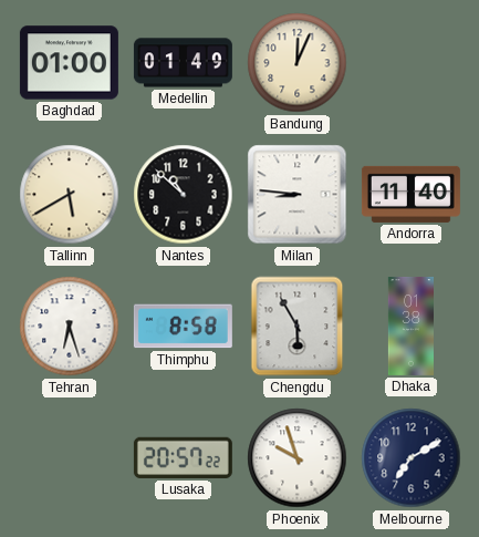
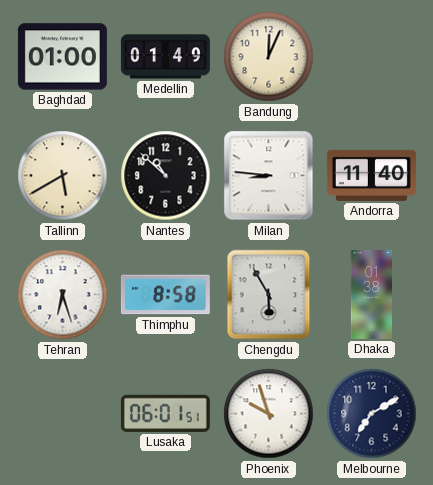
Lusaka: 20:57 -> 06:01
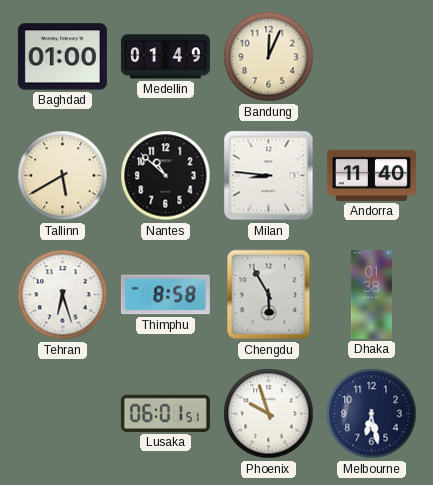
Melbourne: 7:10 -> 6:28
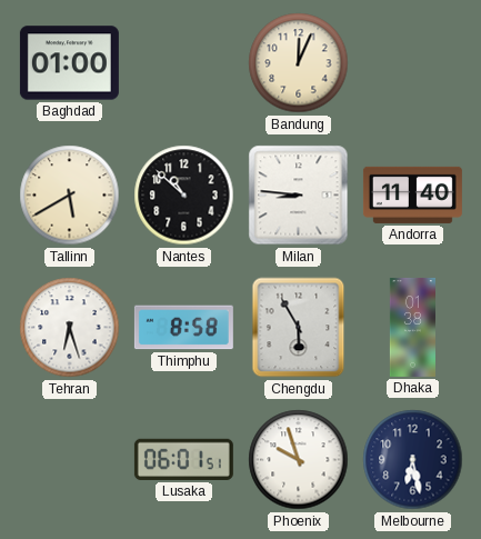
Medellin: 01:49 -> none
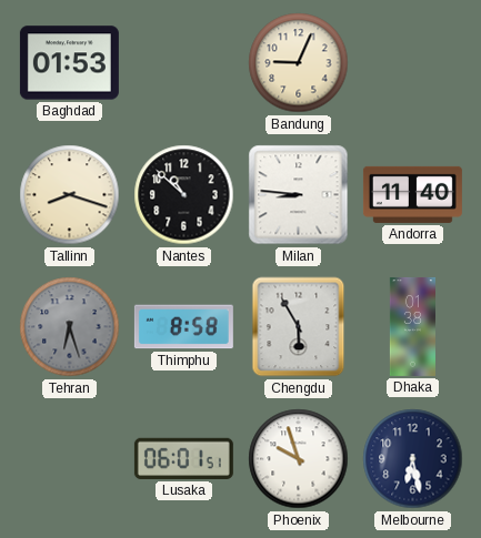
Baghdad: 01:00 -> 01:53
Bandung: 12:04 -> 9:04
Tallinn: 5:40 -> 8:18
Tehran dial: white -> grey
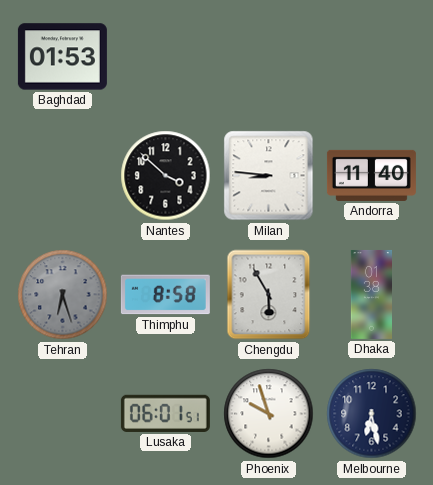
Bandung: 9:04 -> none
Tallinn: 8:18 -> none
Nantes: 10:52 -> 3:52
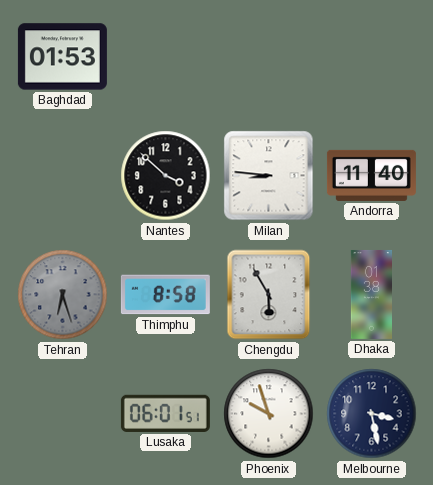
Melbourne: 6:28 -> 3:28
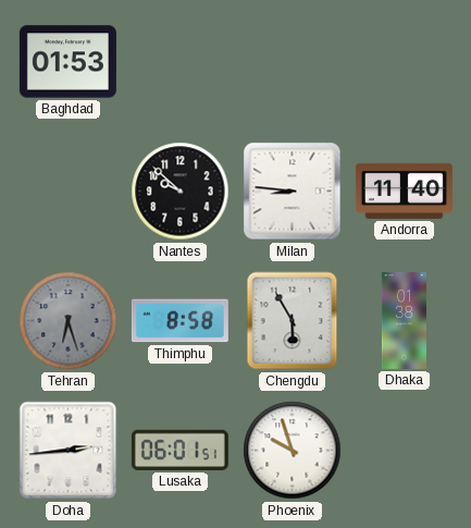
Nantes: 3:52 -> 9:52
Doha: none -> 2:44
Melbourne: 3:28 -> none
